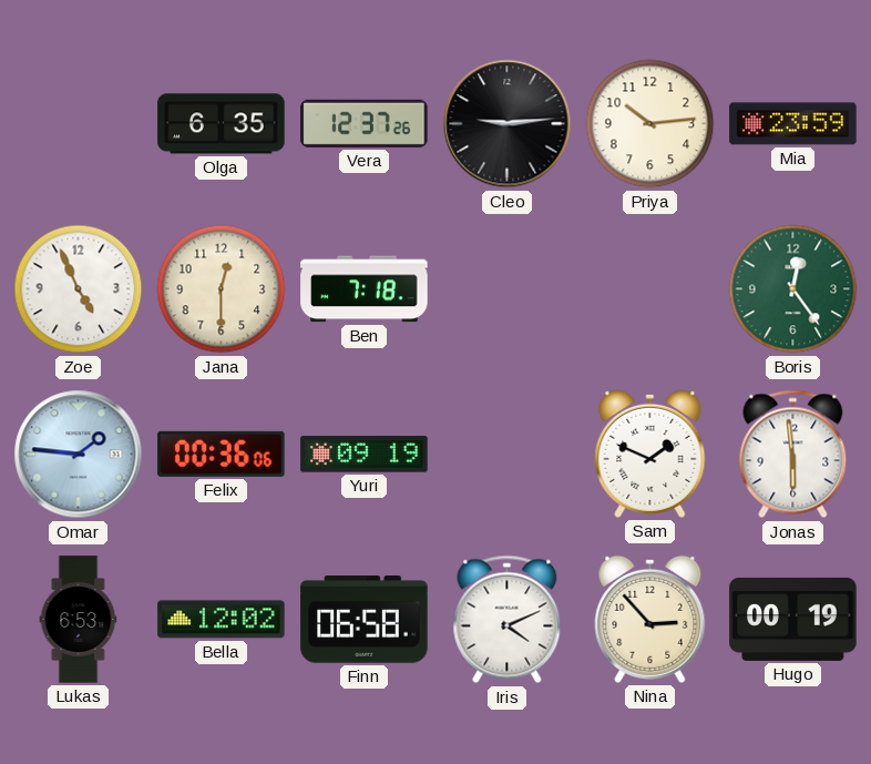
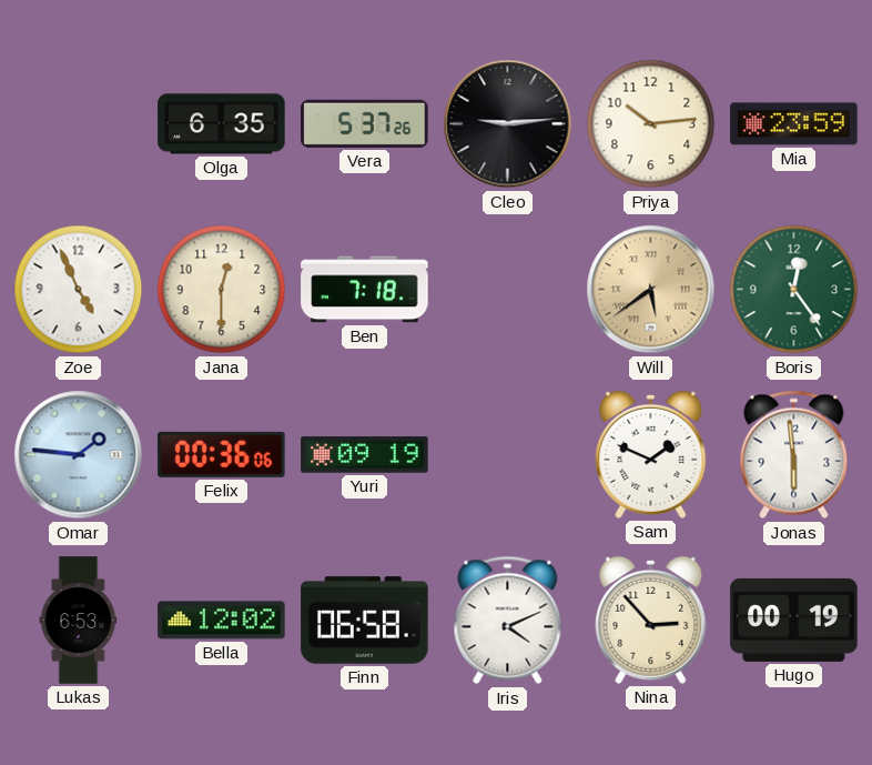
Vera: 12:37 -> 5:37
Will: none -> 5:39
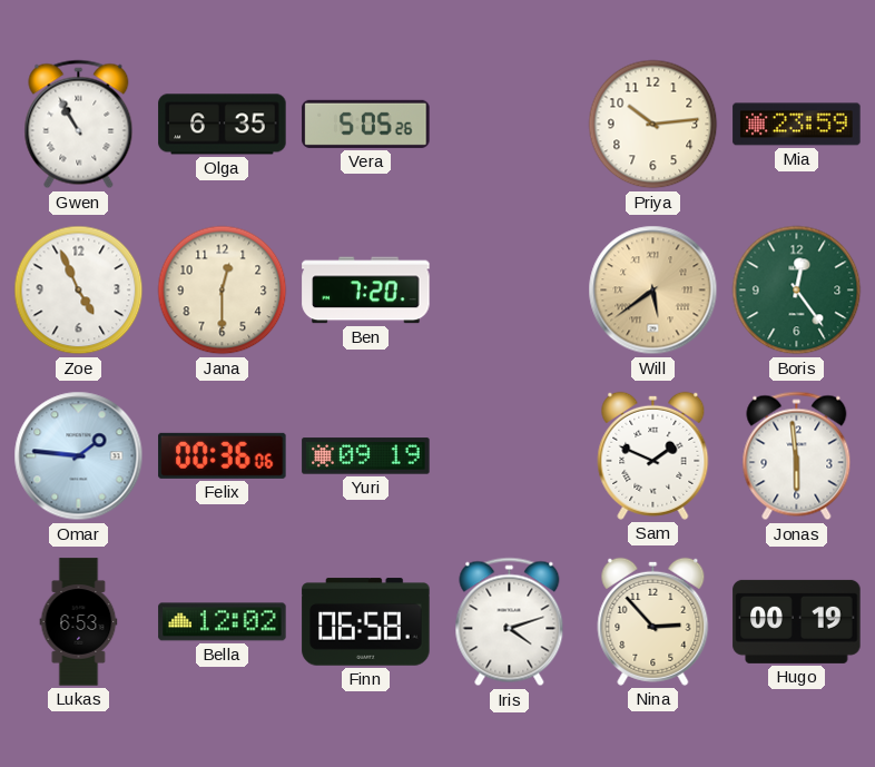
Gwen: none -> 10:55
Vera: 5:37 -> 5:05
Cleo: 9:14 -> none
Ben: 7:18 -> 7:20
Iris: 4:11 -> 4:12
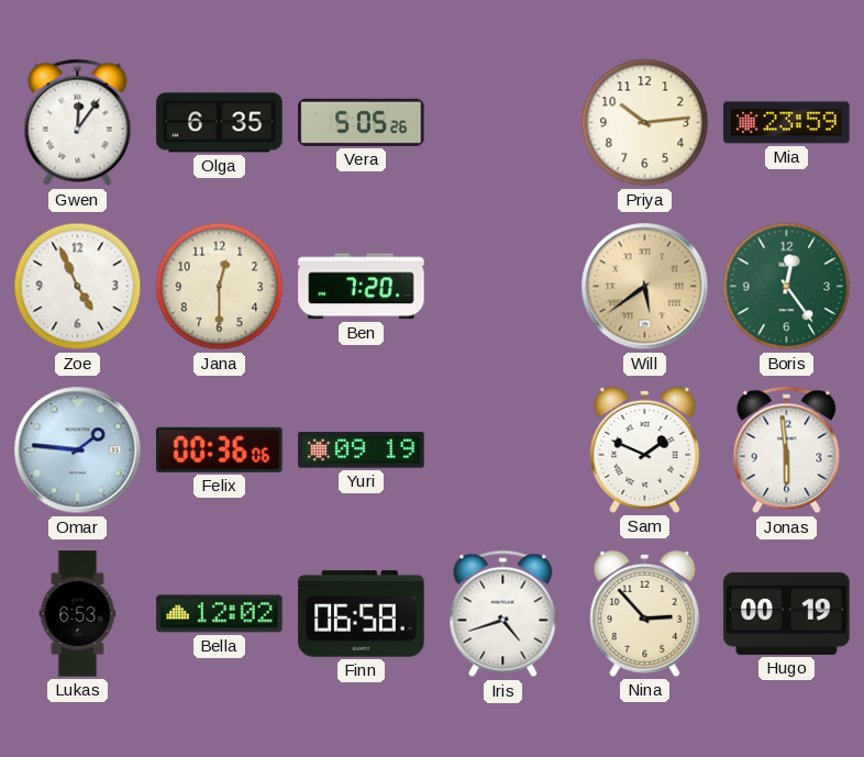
Gwen: 10:55 -> 12:06
Iris: 4:12 -> 4:42
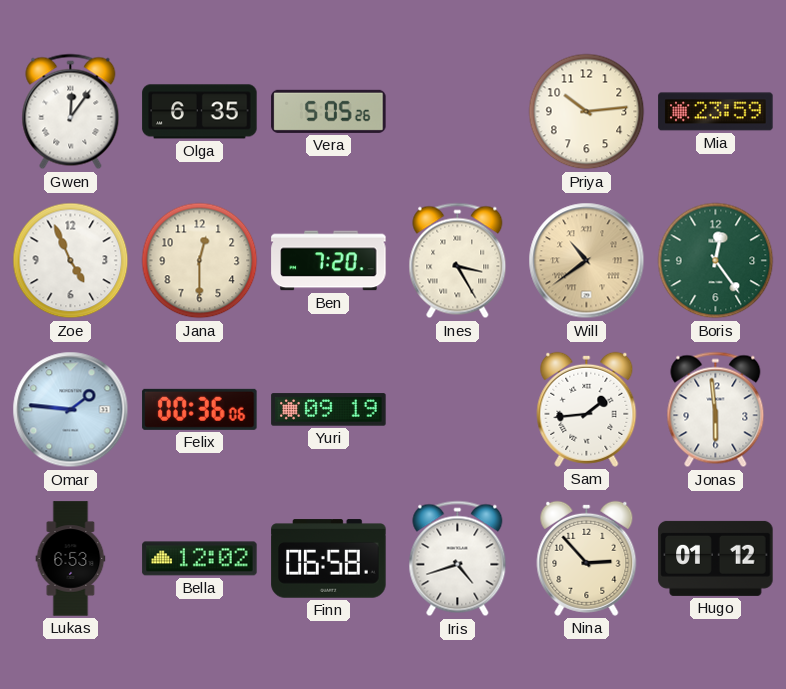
Ines: none -> 3:25
Will: 5:39 -> 10:39
Sam: 1:49 -> 1:44
Hugo: 00:19 -> 01:12
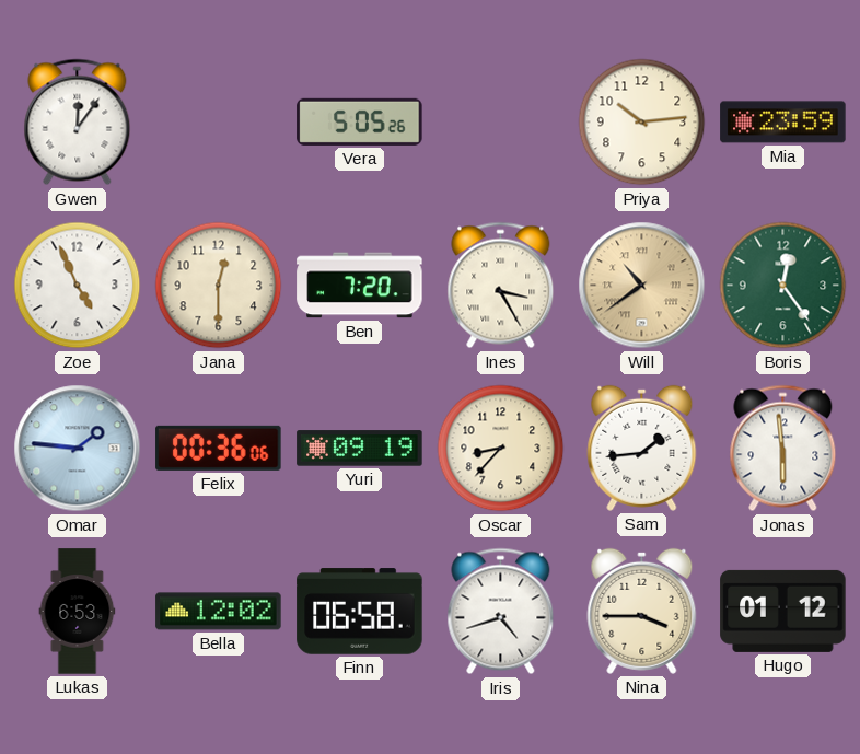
Olga: 6:35 -> none
Oscar: none -> 8:37
Nina: 2:53 -> 3:45
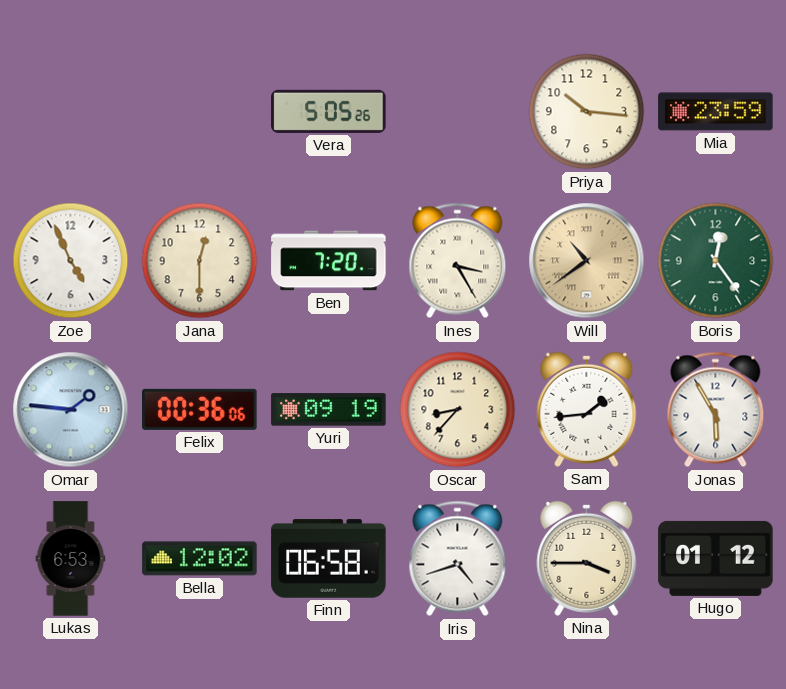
Gwen: 12:06 -> none
Priya: 10:14 -> 10:16
Jonas: 5:59 -> 5:55
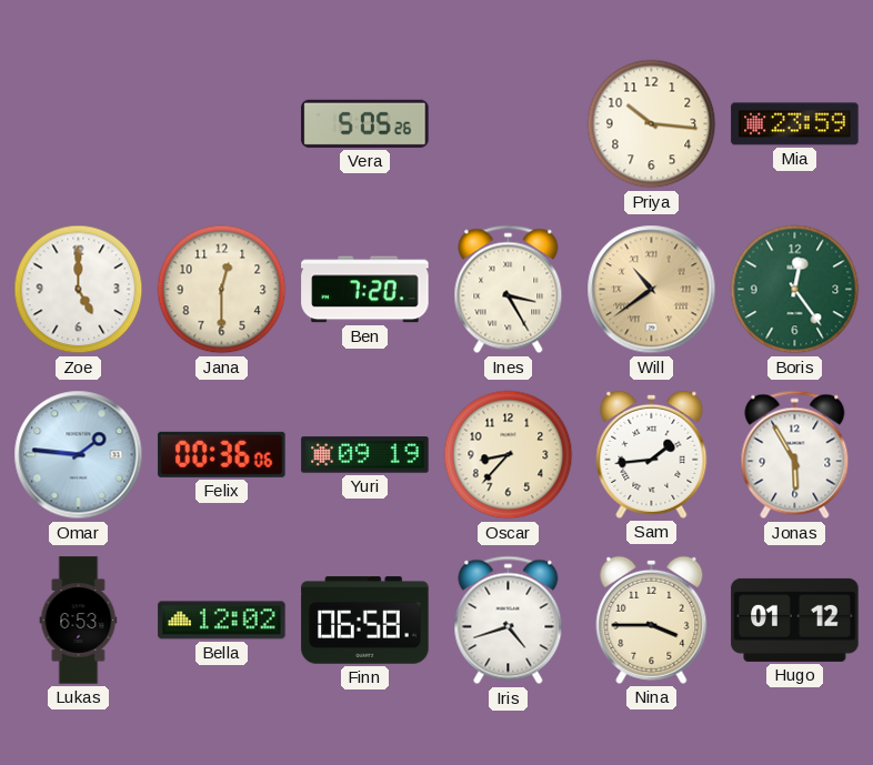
Zoe: 4:56 -> 5:00
